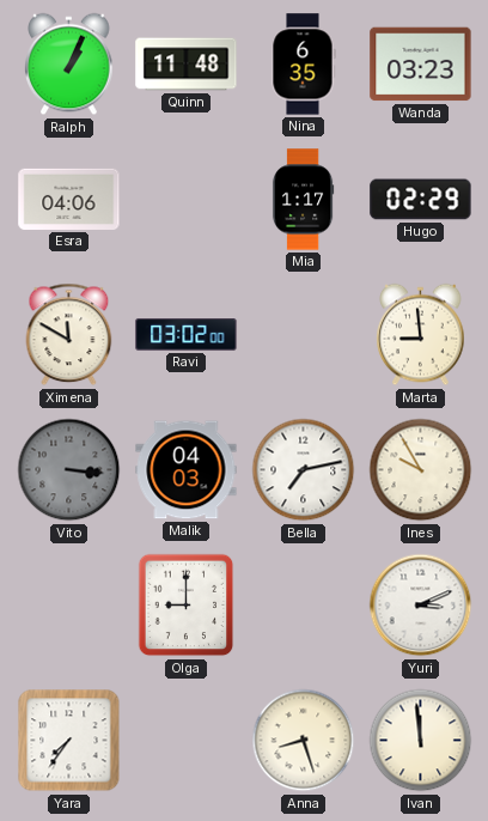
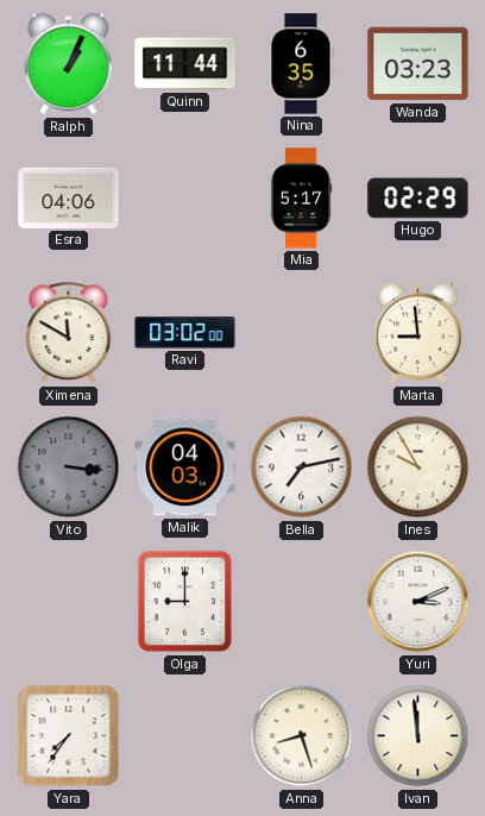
Quinn: 11:48 -> 11:44
Mia: 1:17 -> 5:17
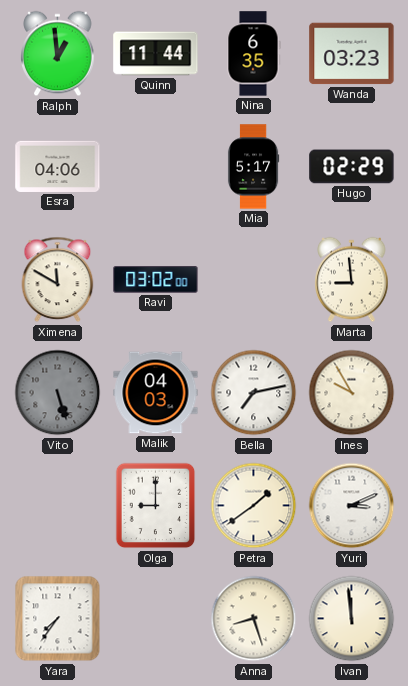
Ralph: 1:04 -> 12:59
Vito: 3:16 -> 5:27
Petra: none -> 1:39
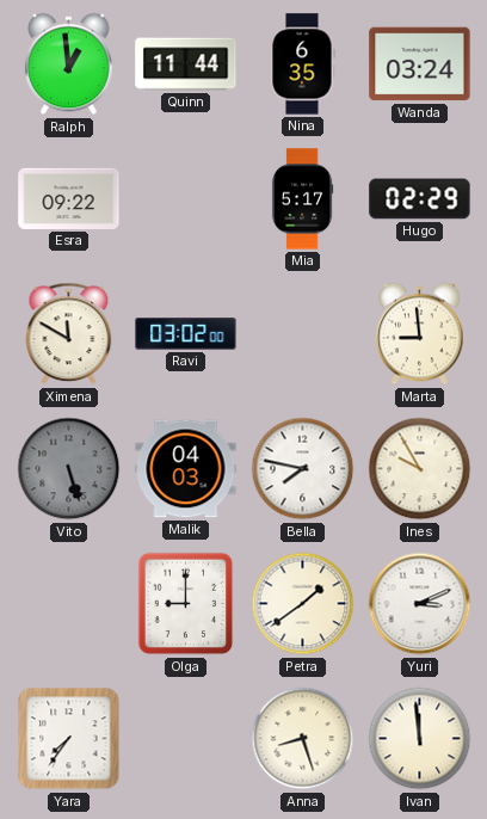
Wanda: 03:23 -> 03:24
Esra: 04:06 -> 09:22
Bella: 7:13 -> 7:47
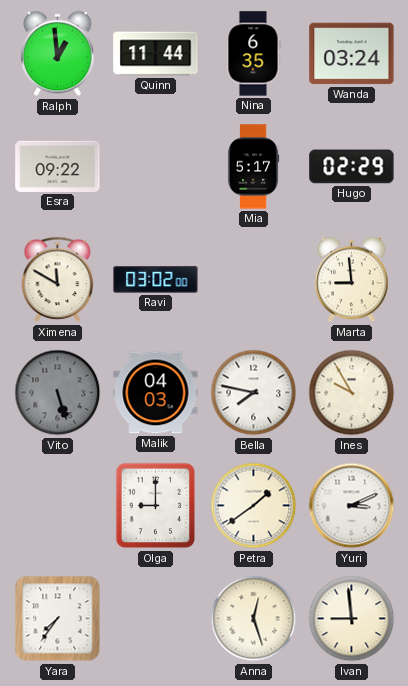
Anna: 8:27 -> 12:27
Ivan: 11:59 -> 8:59
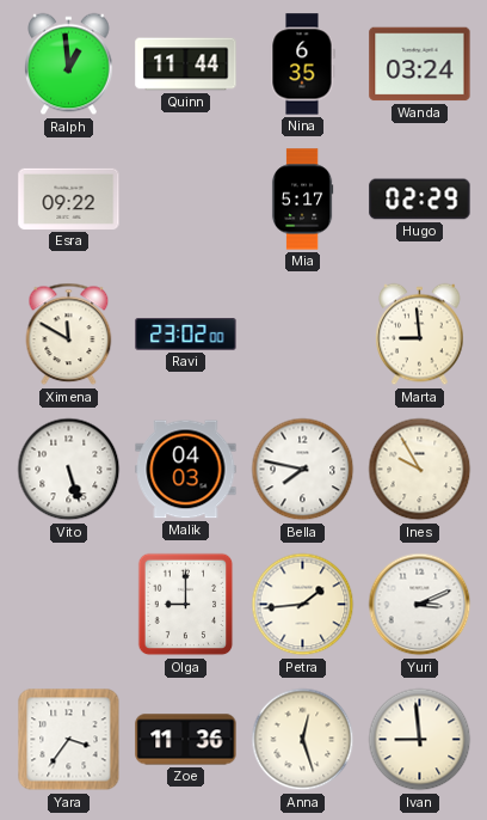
Ravi: 03:02 -> 23:02
Vito dial: grey -> white
Petra: 1:39 -> 1:44
Yara: 7:36 -> 3:36
Zoe: none -> 11:36
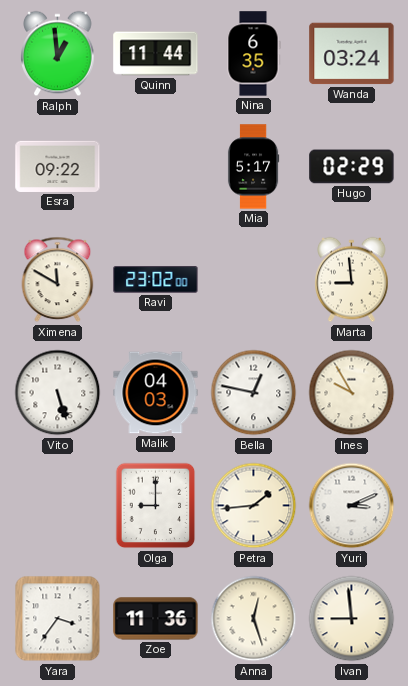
Bella: 7:47 -> 12:47
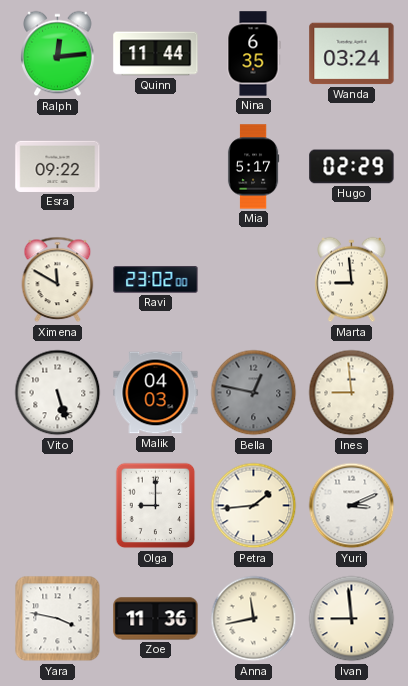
Ralph: 12:59 -> 12:14
Bella dial: white -> grey
Ines: 9:55 -> 8:59
Yara: 3:36 -> 3:47
Anna: 12:27 -> 11:43
